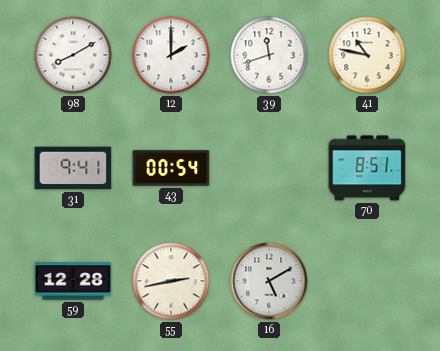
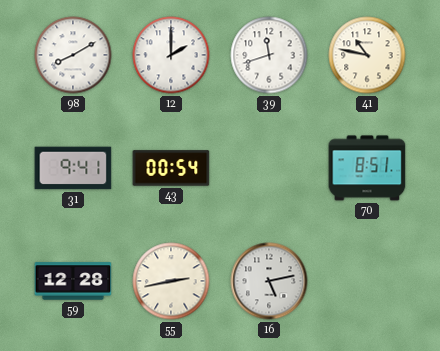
16: 5:10 -> 5:13
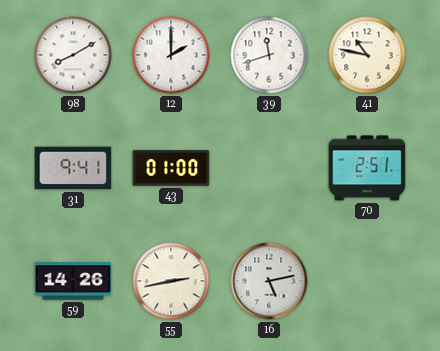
43: 00:54 -> 01:00
70: 8:51 -> 2:51
59: 12:28 -> 14:26
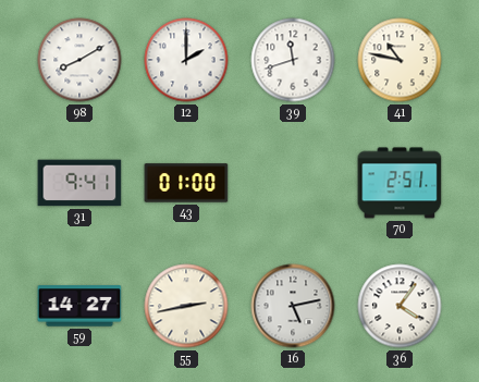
59: 14:26 -> 14:27
36: none -> 4:06
